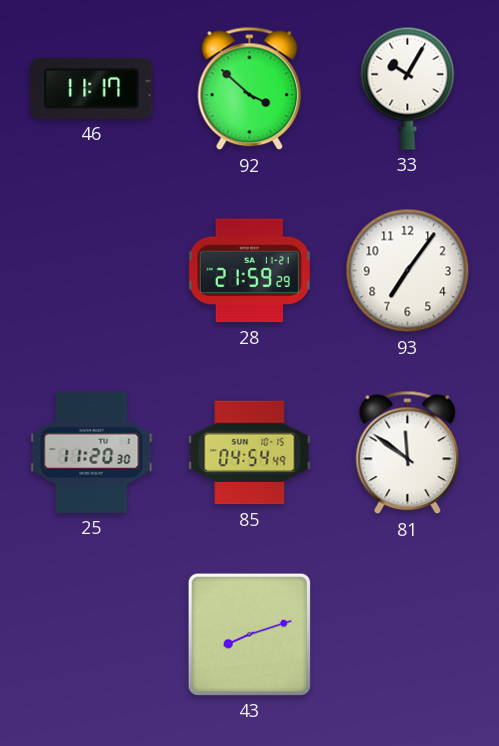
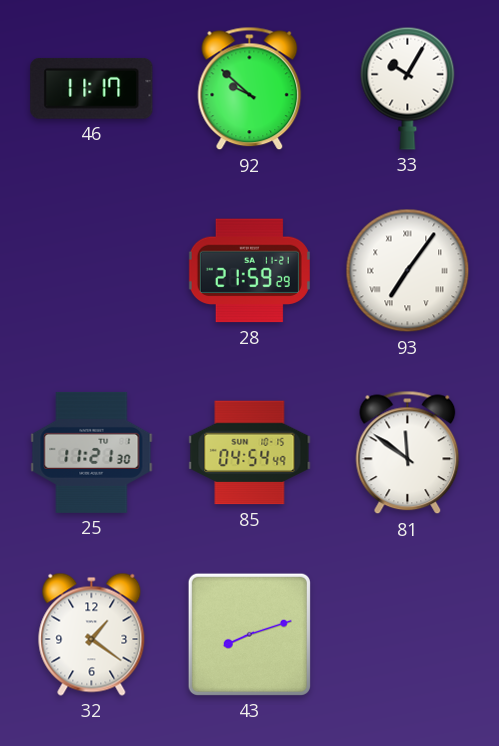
92: 3:52 -> 9:52
93 numerals: Arabic -> Roman
25: 11:20 -> 11:21
32: none -> 1:21
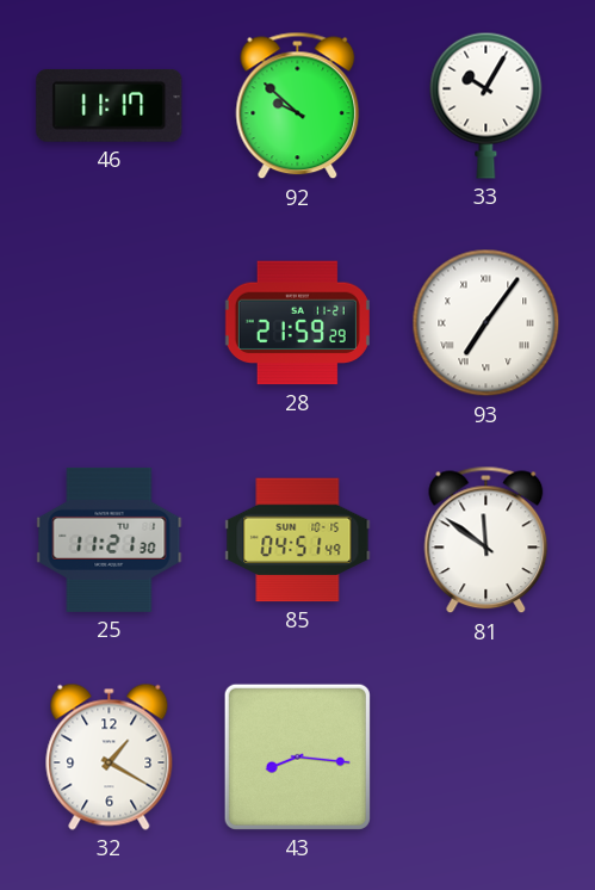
85: 04:54 -> 04:51
32: 1:21 -> 1:20
43: 8:12 -> 8:16
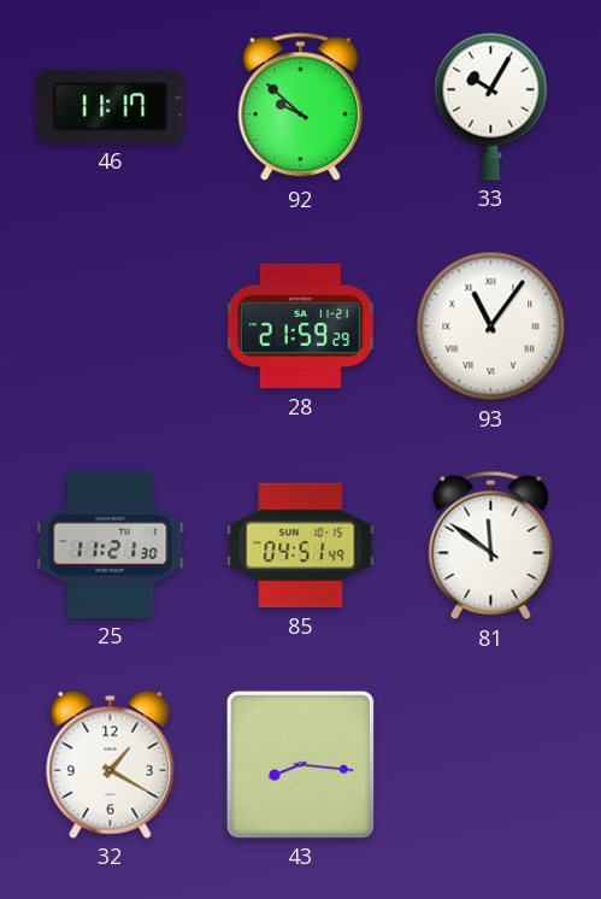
93: 7:06 -> 11:06
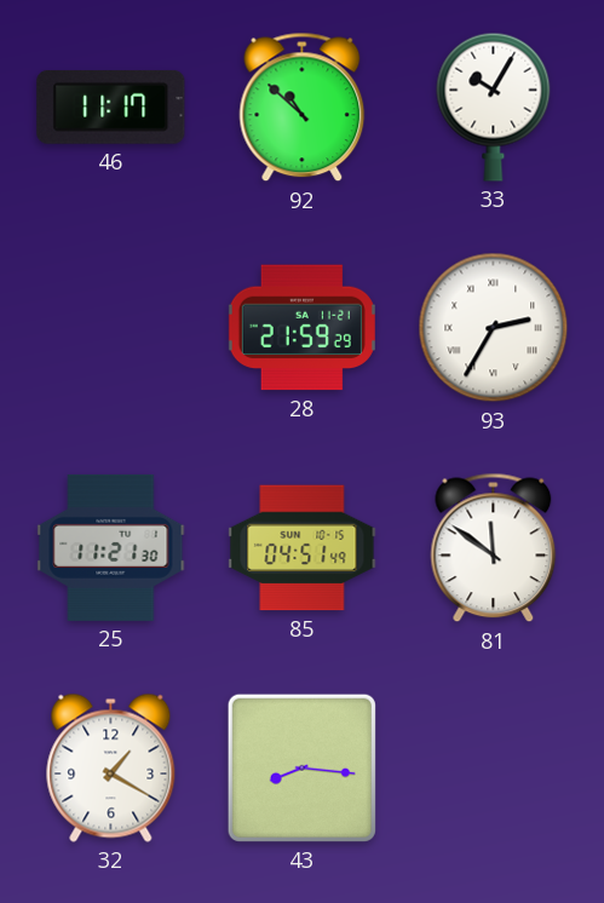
92: 9:52 -> 10:52
93: 11:06 -> 2:35
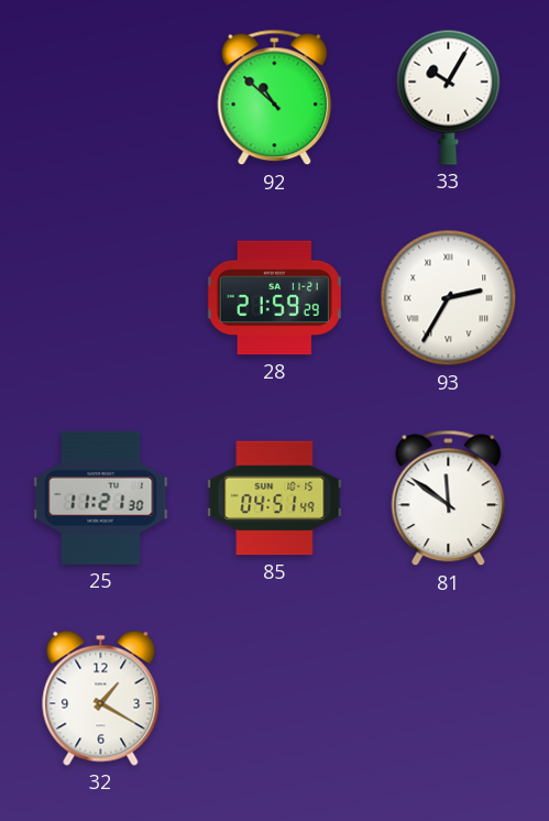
46: 11:17 -> none
43: 8:16 -> none
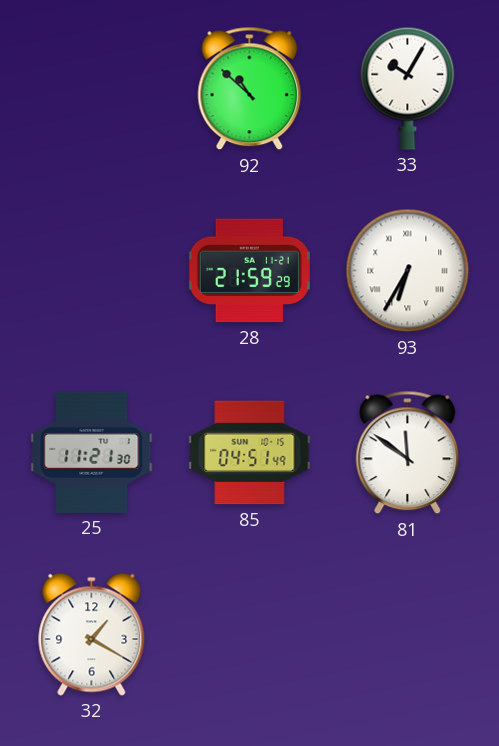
93: 2:35 -> 6:35
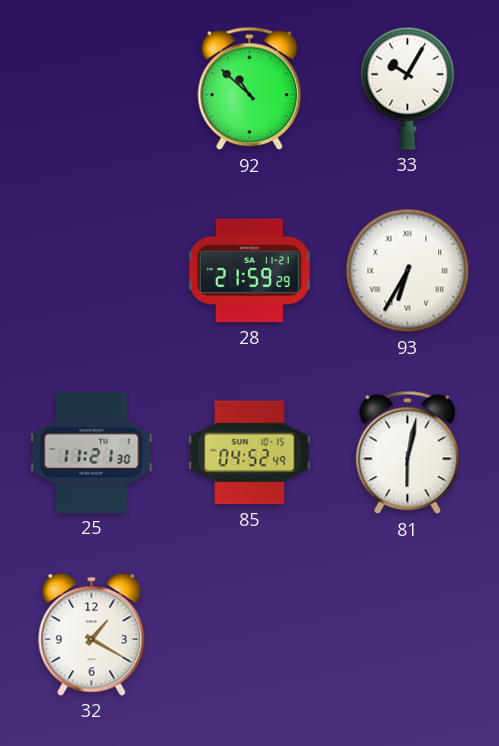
85: 04:51 -> 04:52
81: 11:51 -> 6:02
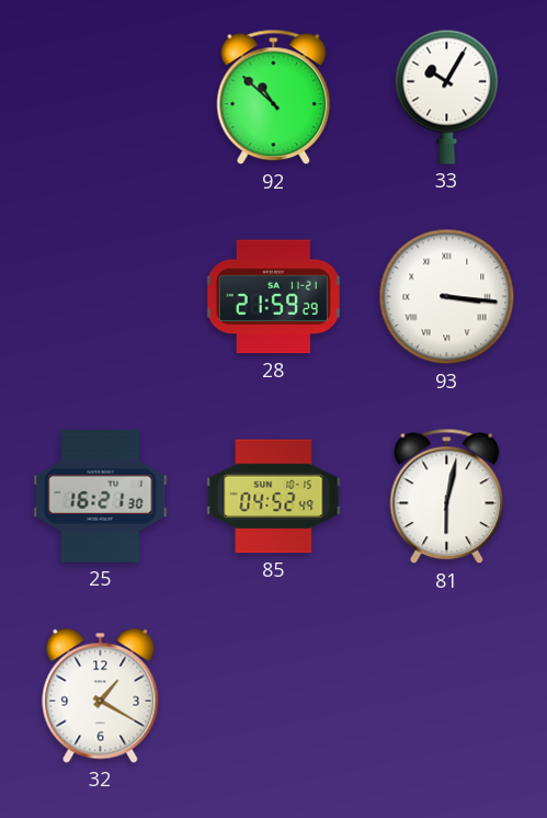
93: 6:35 -> 3:16
25: 11:21 -> 16:21
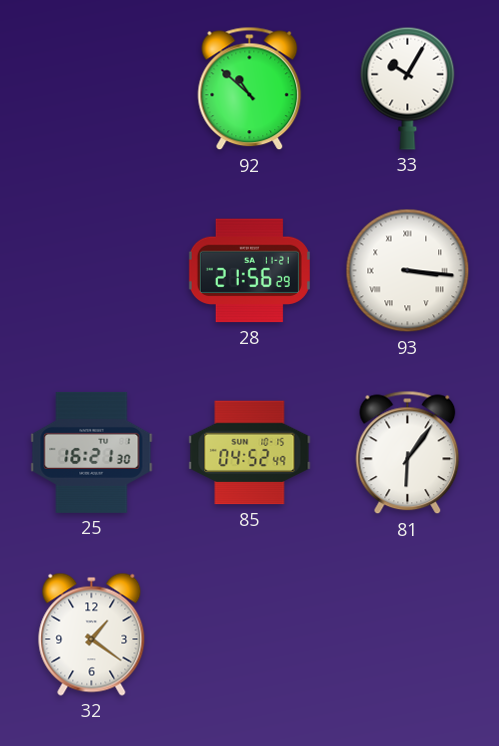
28: 21:59 -> 21:56
81: 6:02 -> 6:06
32: 1:20 -> 1:21
